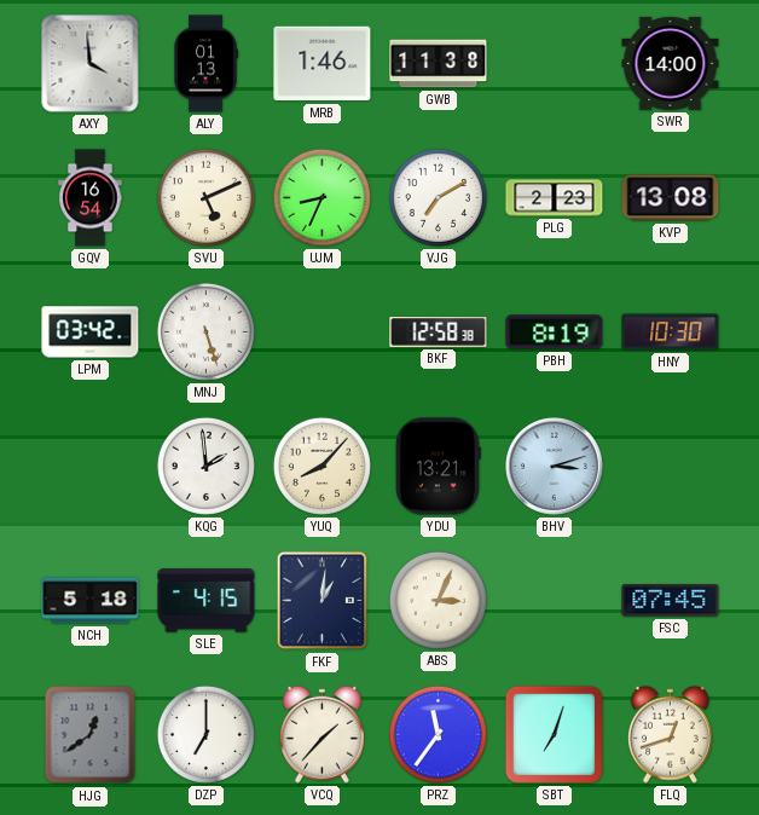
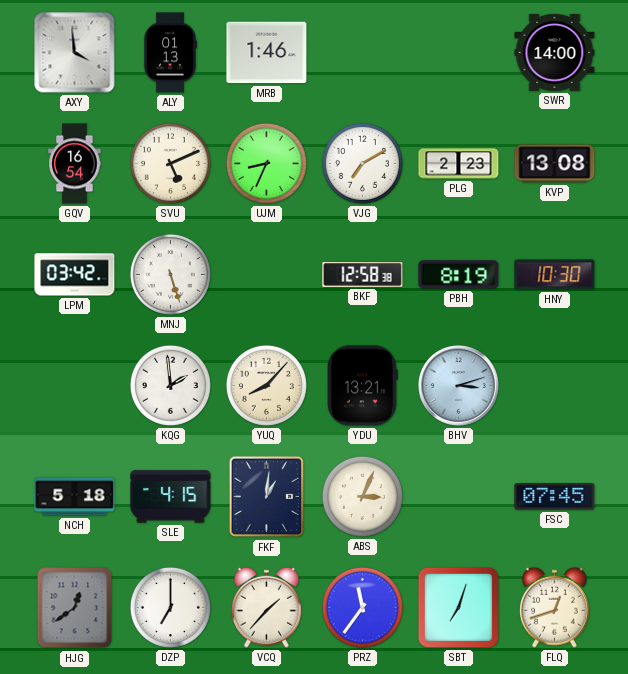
GWB: 11:38 -> none
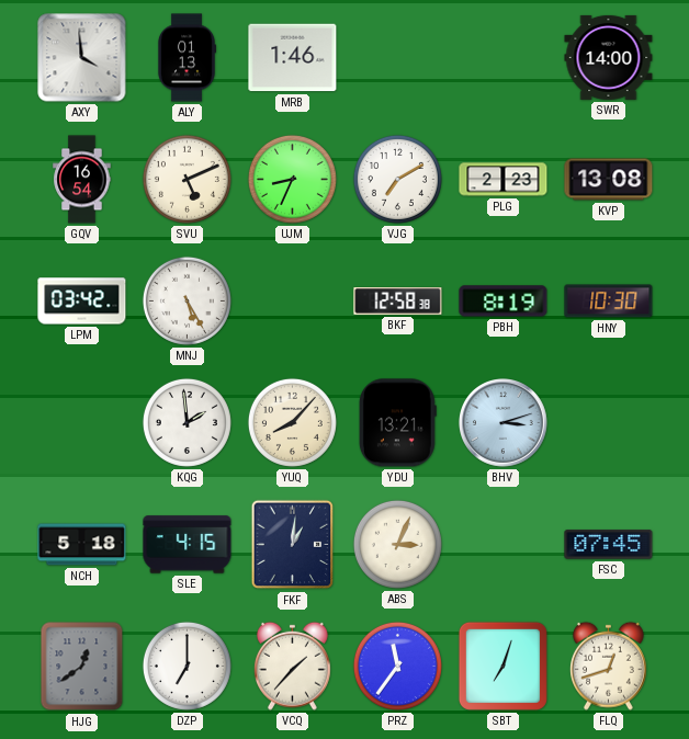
MNJ: 5:27 -> 5:25
